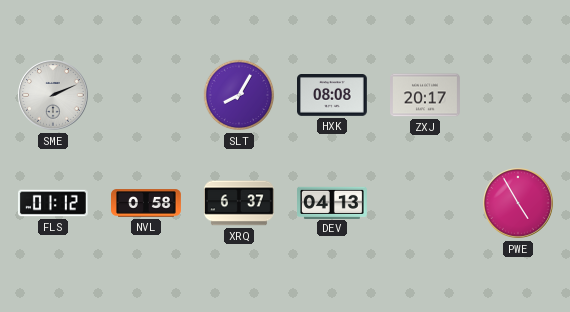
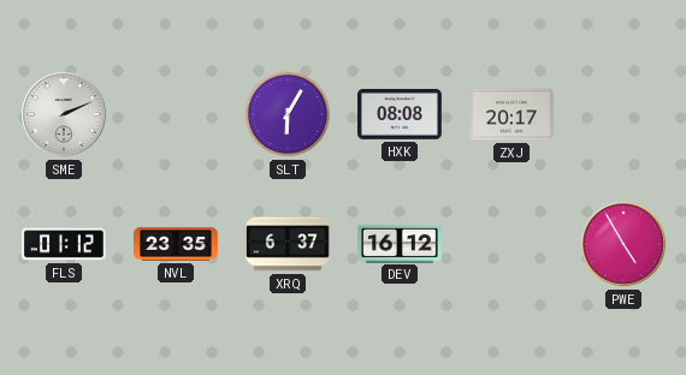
SLT: 8:05 -> 6:05
NVL: 0:58 -> 23:35
DEV: 04:13 -> 16:12
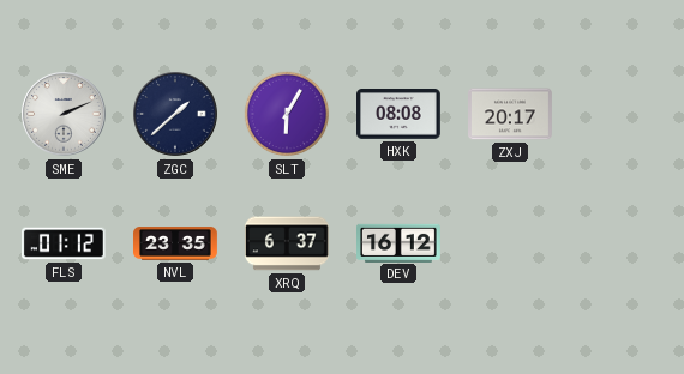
ZGC: none -> 1:38
PWE: 4:55 -> none
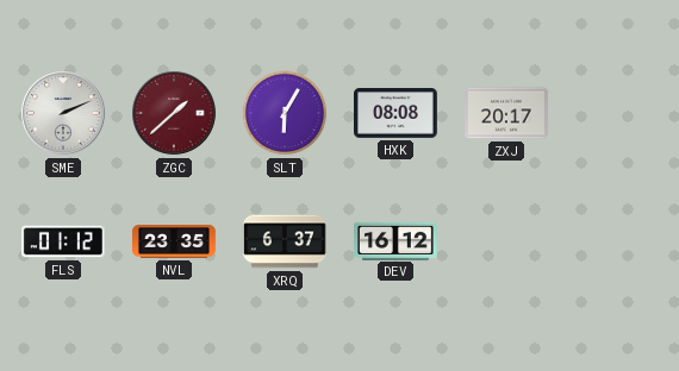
ZGC dial: navy -> burgundy
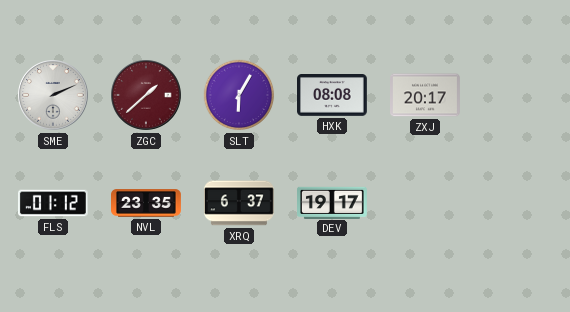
DEV: 16:12 -> 19:17
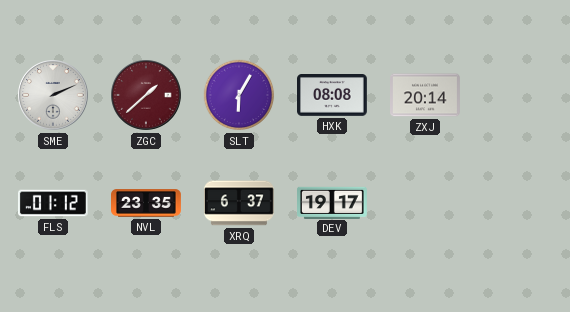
ZXJ: 20:17 -> 20:14
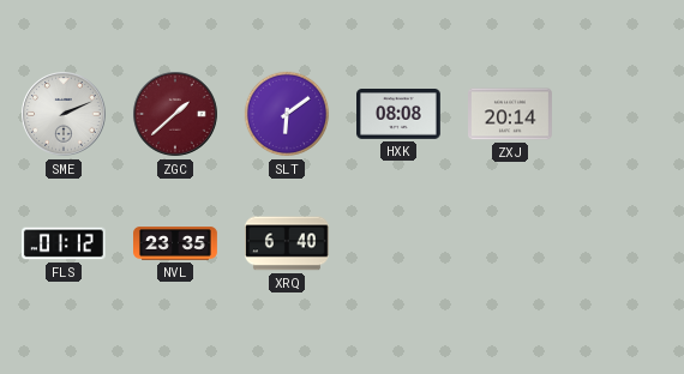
SLT: 6:05 -> 6:09
XRQ: 6:37 -> 6:40
DEV: 19:17 -> none
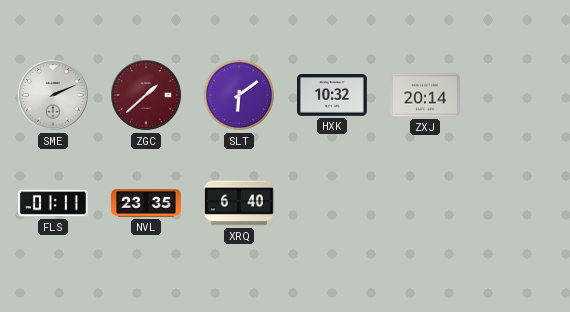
HXK: 08:08 -> 10:32
FLS: 01:12 -> 01:11
